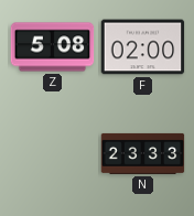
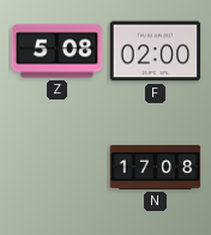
N: 23:33 -> 17:08
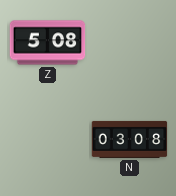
F: 02:00 -> none
N: 17:08 -> 03:08
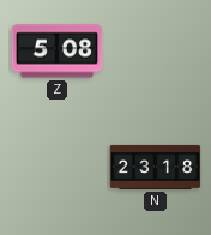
N: 03:08 -> 23:18
